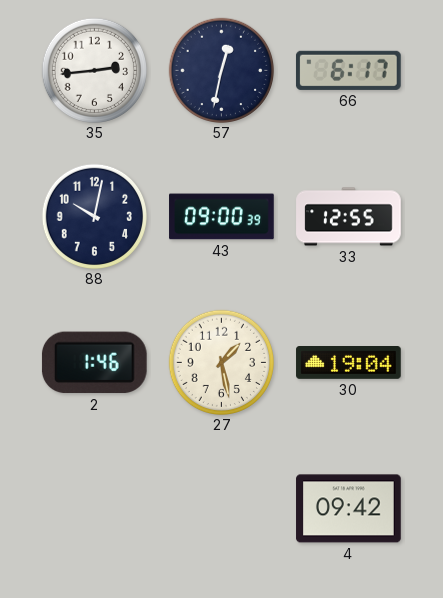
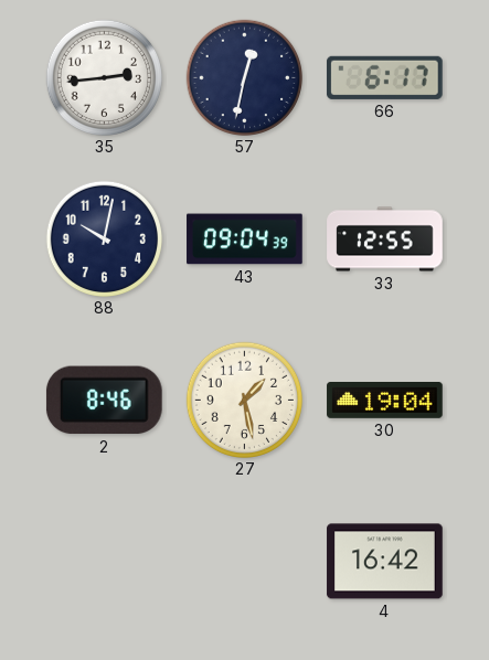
43: 09:00 -> 09:04
2: 1:46 -> 8:46
4: 09:42 -> 16:42
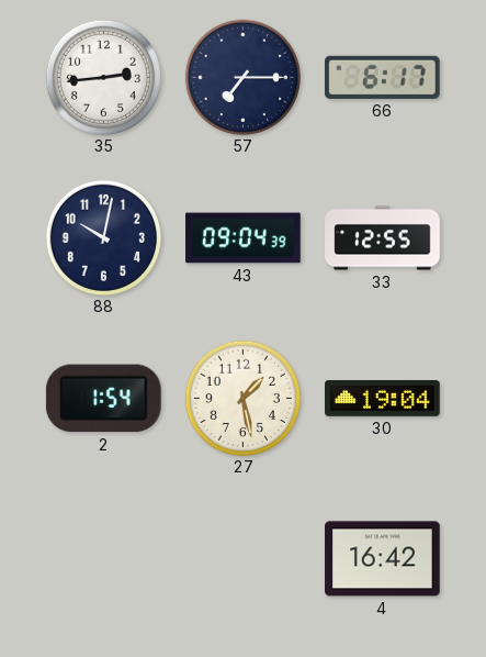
57: 12:32 -> 7:15
2: 8:46 -> 1:54
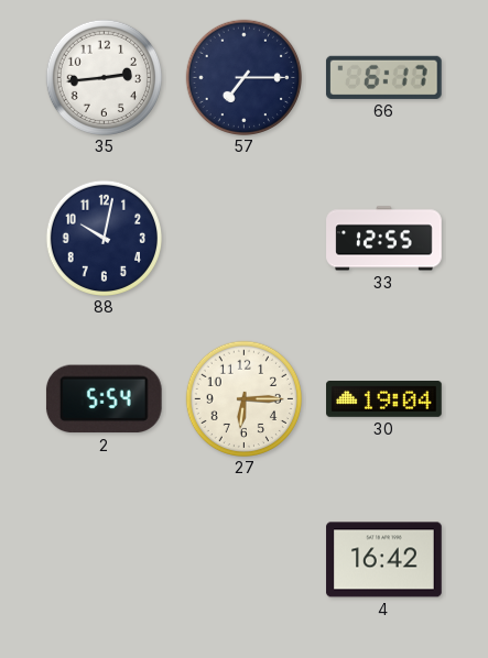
43: 09:04 -> none
2: 1:54 -> 5:54
27: 1:28 -> 6:15
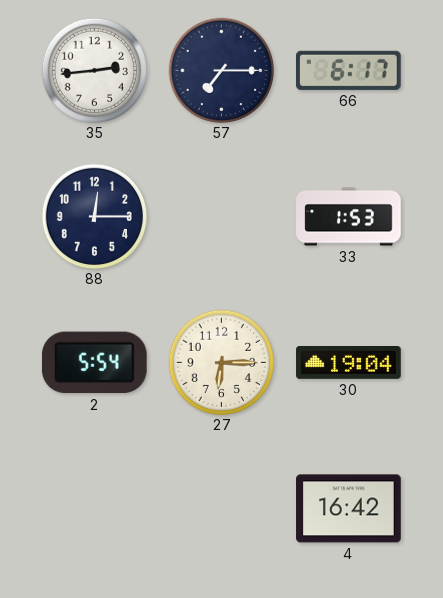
88: 10:02 -> 12:15
33: 12:55 -> 1:53
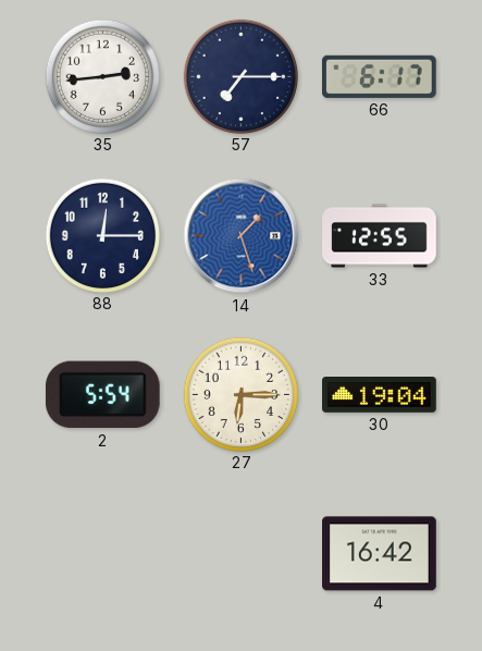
14: none -> 1:27
33: 1:53 -> 12:55
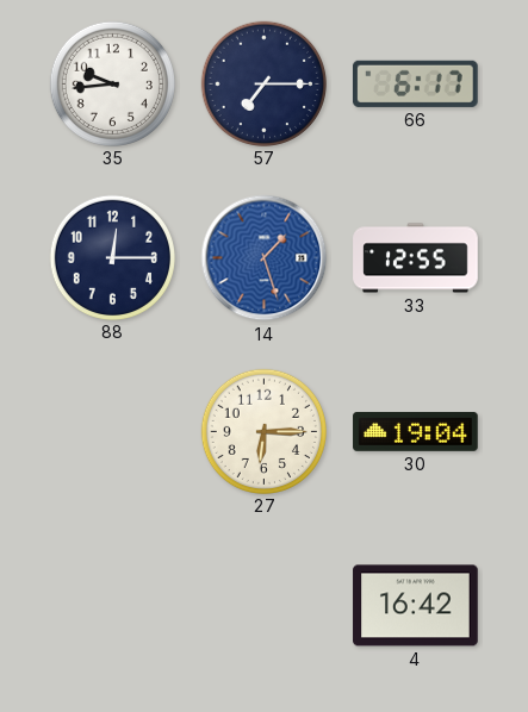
35: 2:44 -> 9:44
2: 5:54 -> none
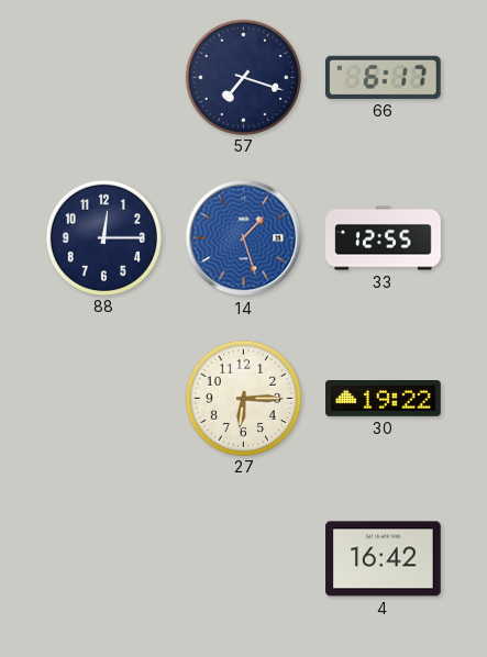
35: 9:44 -> none
57: 7:15 -> 7:18
30: 19:04 -> 19:22
